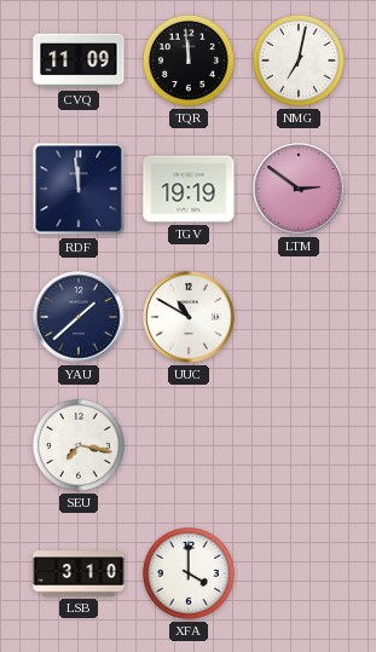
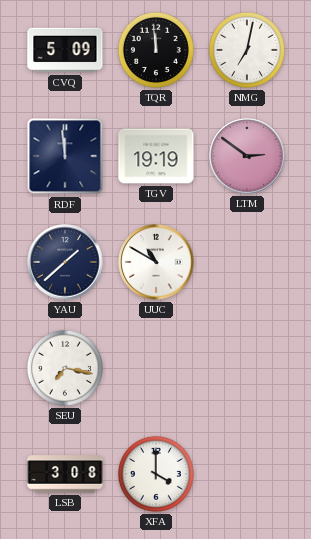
CVQ: 11:09 -> 5:09
LSB: 3:10 -> 3:08
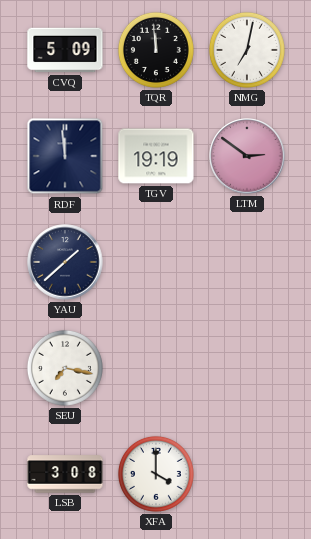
UUC: 10:50 -> none
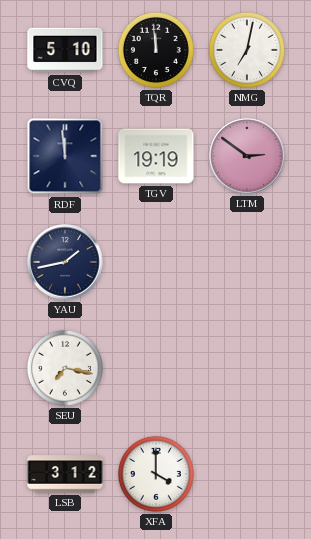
CVQ: 5:09 -> 5:10
YAU: 1:38 -> 1:43
LSB: 3:08 -> 3:12
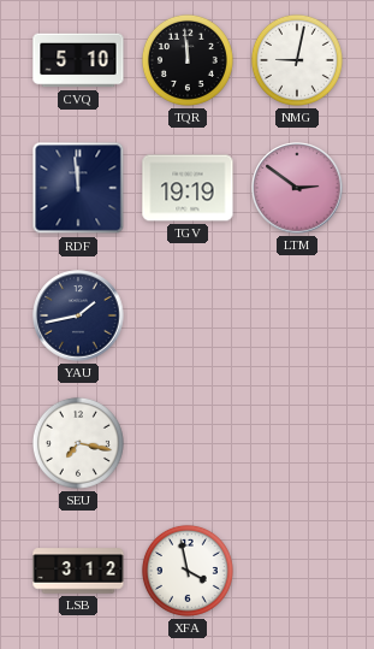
NMG: 7:02 -> 9:02
XFA: 4:00 -> 3:58
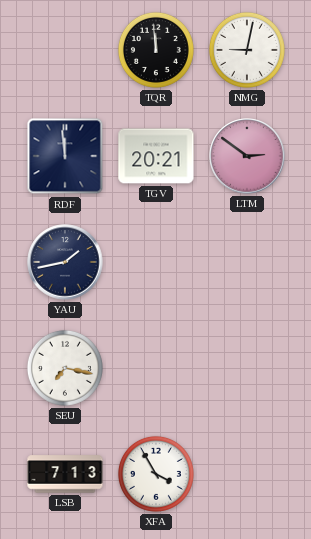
CVQ: 5:10 -> none
TGV: 19:19 -> 20:21
LSB: 3:12 -> 7:13
XFA: 3:58 -> 3:55
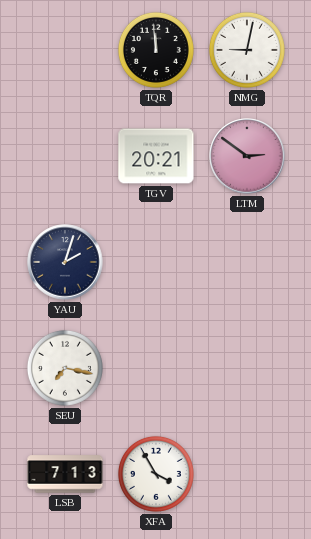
RDF: 11:59 -> none
YAU: 1:43 -> 2:03
